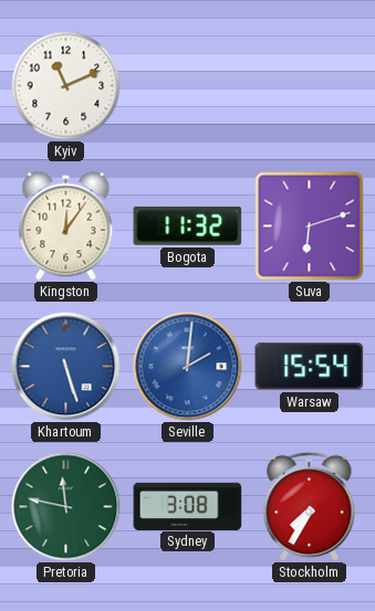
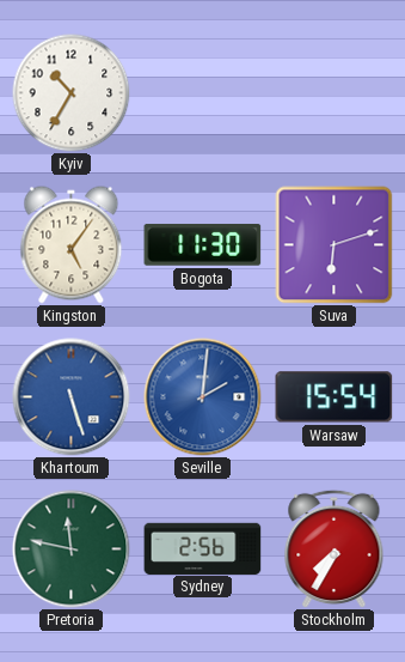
Kyiv: 11:11 -> 10:35
Kingston: 12:06 -> 5:06
Bogota: 11:32 -> 11:30
Sydney: 3:08 -> 2:56
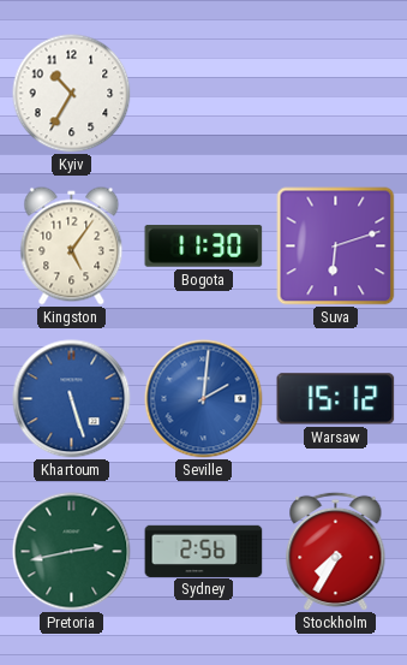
Warsaw: 15:54 -> 15:12
Pretoria: 11:47 -> 2:43
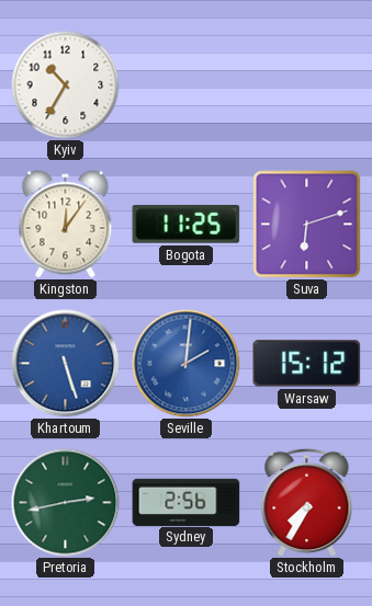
Kingston: 5:06 -> 12:06
Bogota: 11:30 -> 11:25
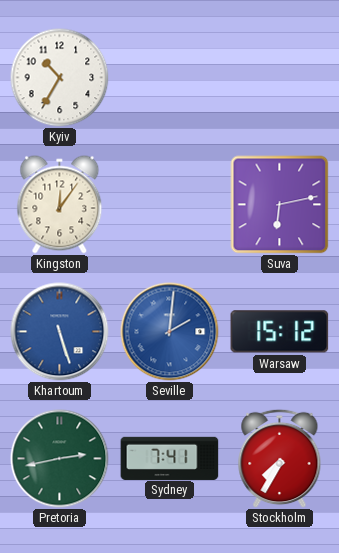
Bogota: 11:25 -> none
Suva: 6:12 -> 6:13
Sydney: 2:56 -> 7:41
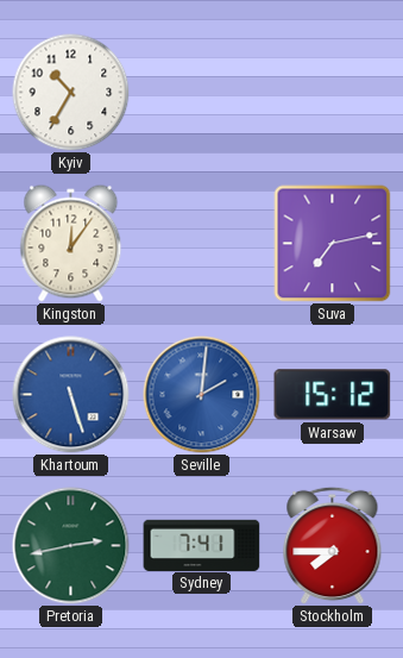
Suva: 6:13 -> 7:13
Stockholm: 7:35 -> 7:45
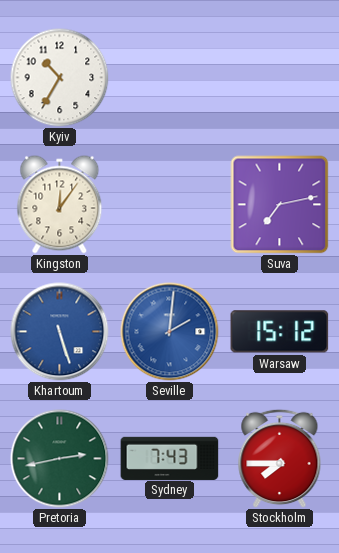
Sydney: 7:41 -> 7:43
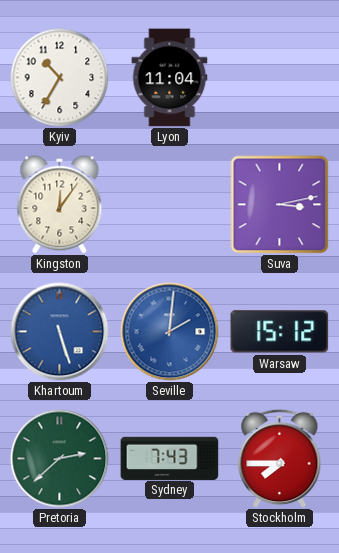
Lyon: none -> 11:04
Suva: 7:13 -> 3:13
Pretoria: 2:43 -> 2:38
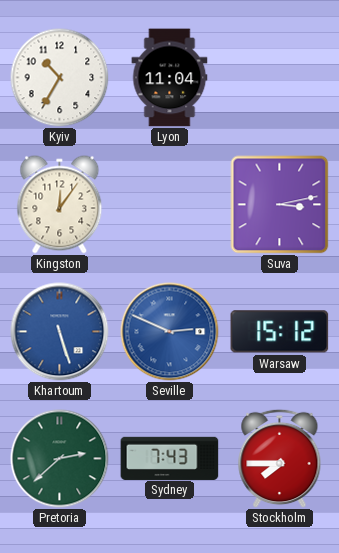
Seville: 2:01 -> 2:49
